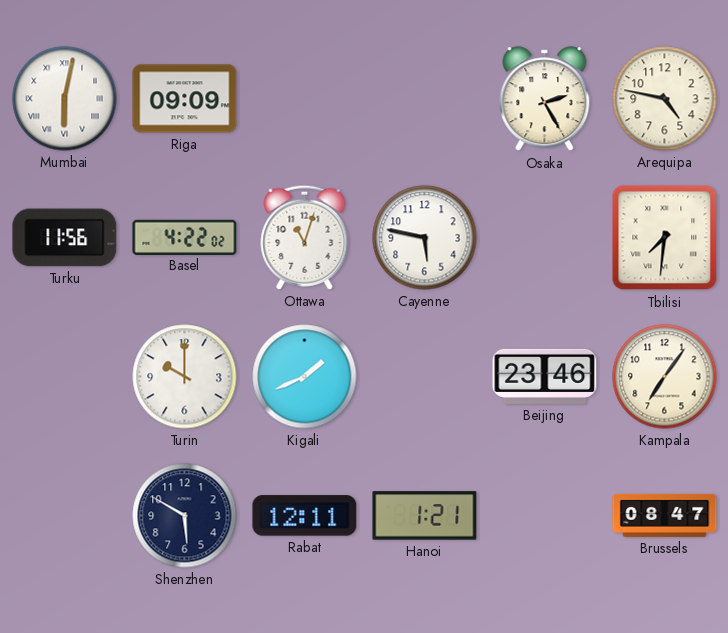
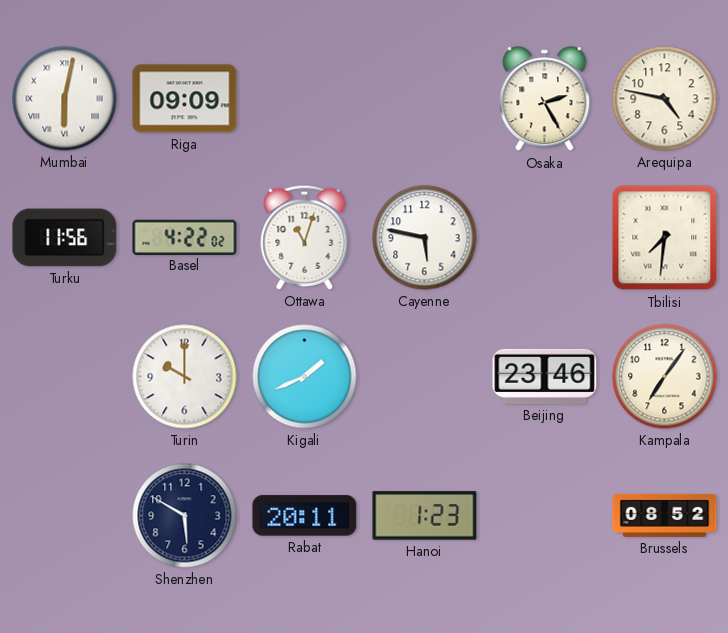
Rabat: 12:11 -> 20:11
Hanoi: 1:21 -> 1:23
Brussels: 08:47 -> 08:52
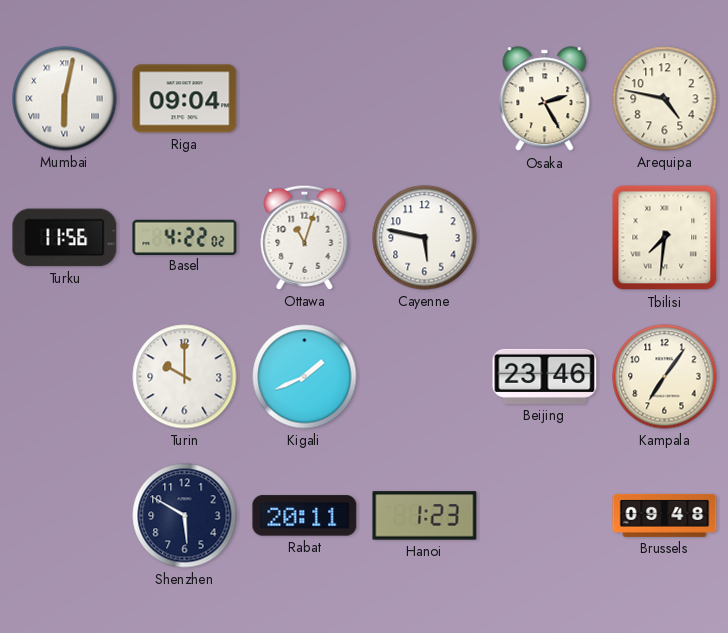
Riga: 09:09 -> 09:04
Brussels: 08:52 -> 09:48
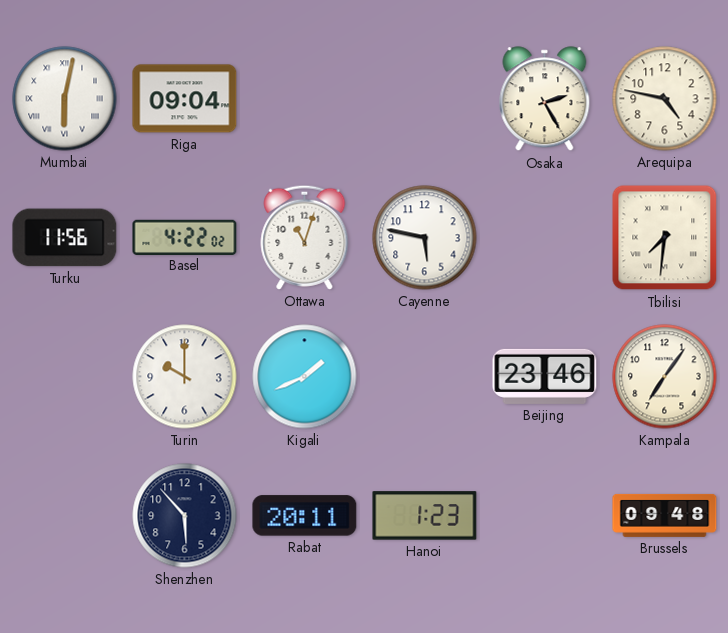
Shenzhen: 5:50 -> 5:53
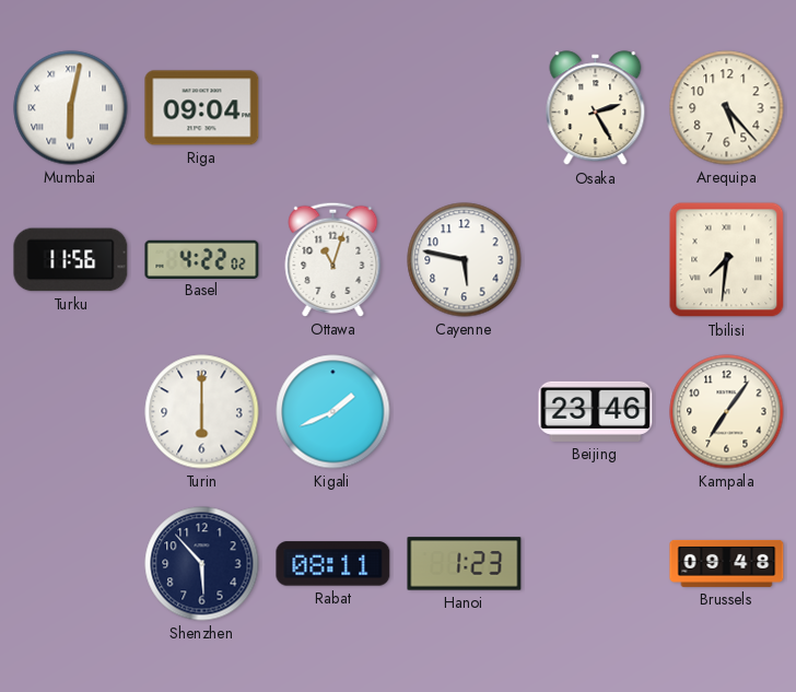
Arequipa: 4:47 -> 5:23
Turin: 10:00 -> 6:00
Rabat: 20:11 -> 08:11
